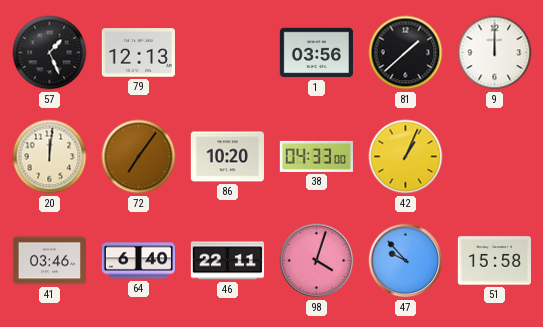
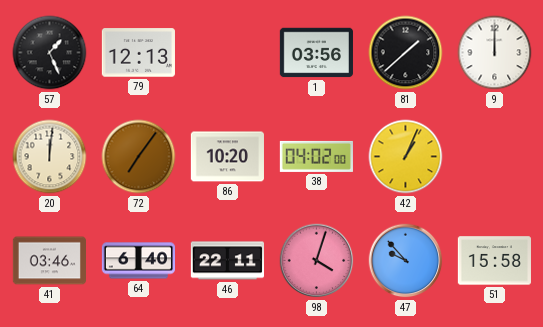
38: 04:33 -> 04:02
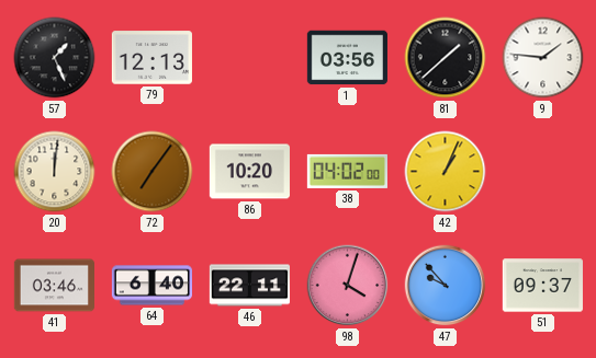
9: 12:00 -> 1:46
51: 15:58 -> 09:37
